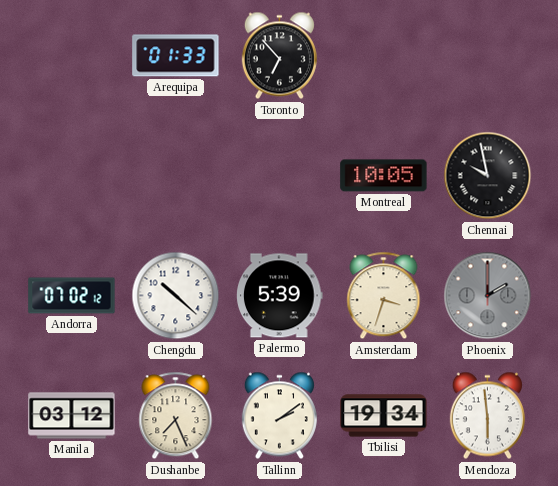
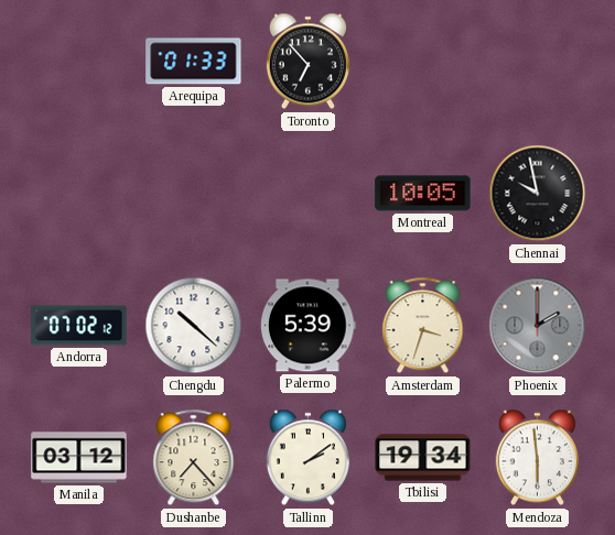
Dushanbe: 7:26 -> 7:23
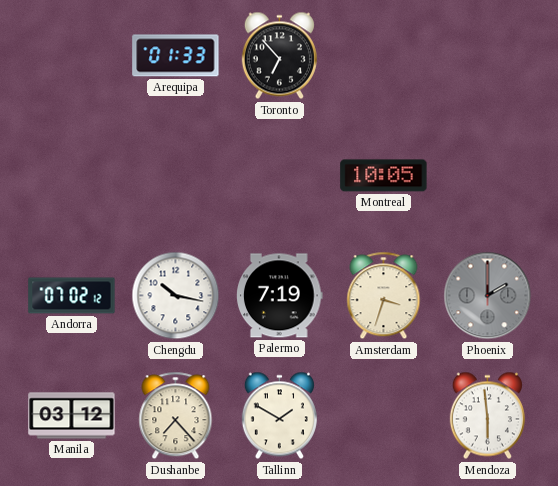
Chennai: 9:58 -> none
Chengdu: 10:22 -> 10:17
Palermo: 5:39 -> 7:19
Tallinn: 2:09 -> 1:50
Tbilisi: 19:34 -> none
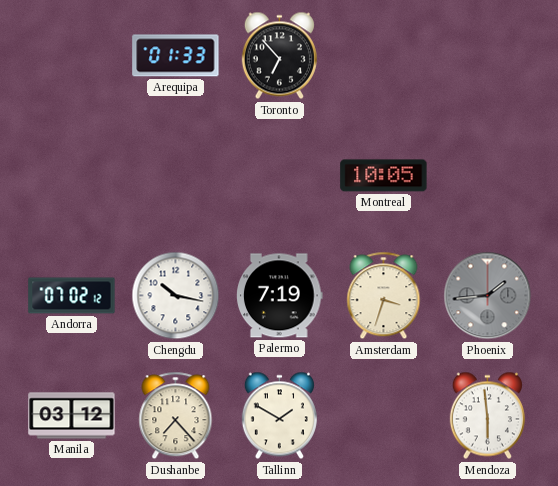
Phoenix: 2:00 -> 1:44
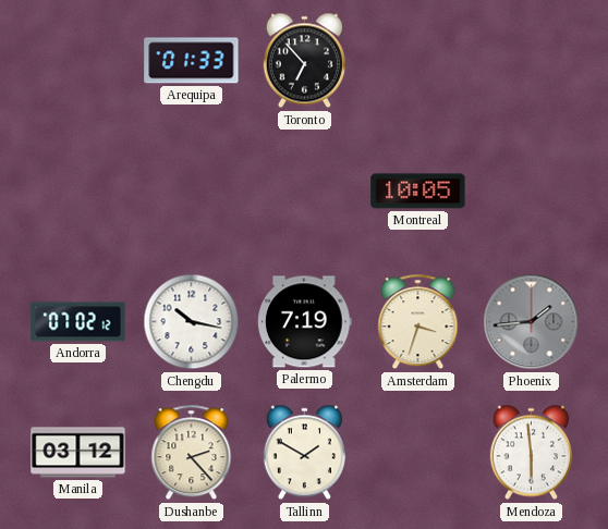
Dushanbe: 7:23 -> 2:23
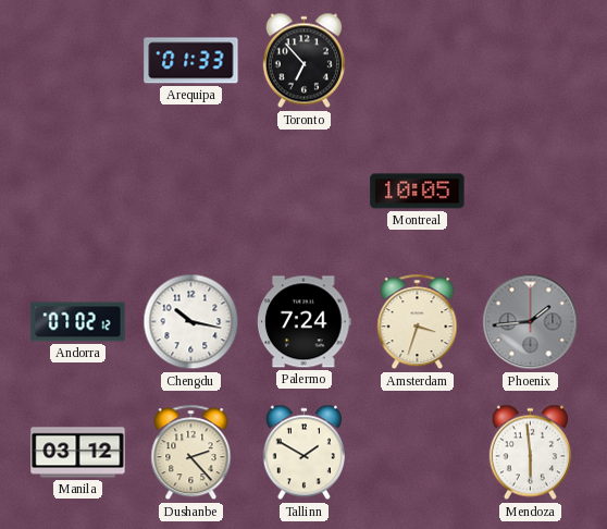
Palermo: 7:19 -> 7:24
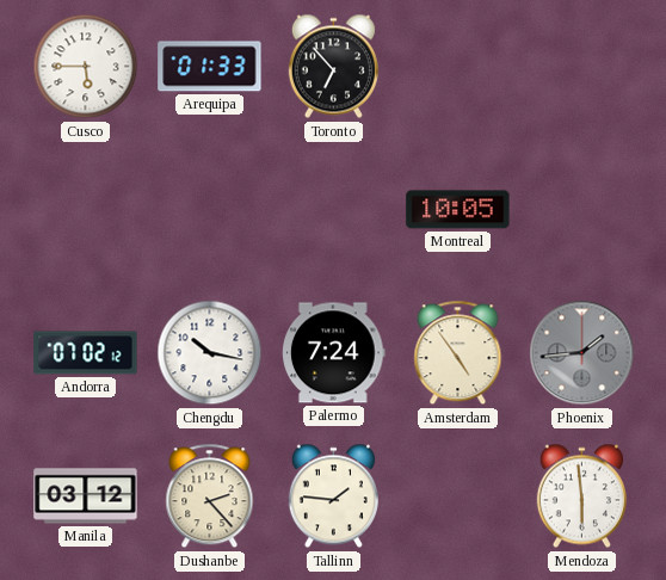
Cusco: none -> 5:45
Amsterdam: 3:33 -> 4:54
Tallinn: 1:50 -> 1:46
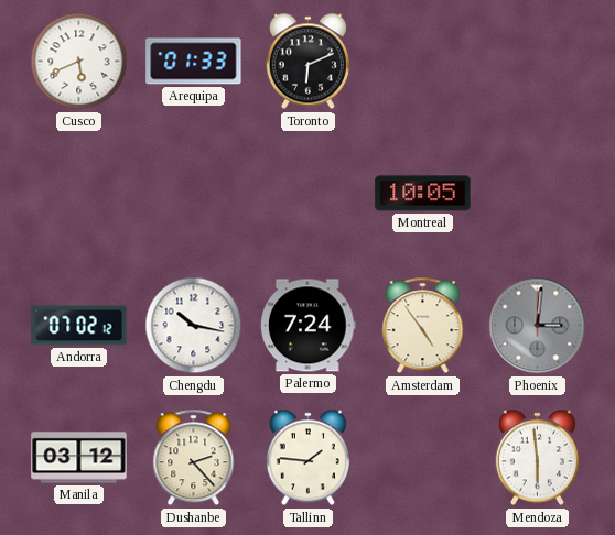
Cusco: 5:45 -> 5:41
Toronto: 6:53 -> 6:11
Phoenix: 1:44 -> 3:01
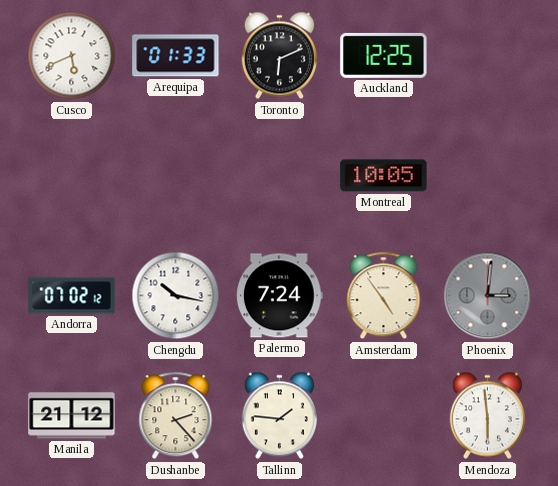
Auckland: none -> 12:25
Manila: 03:12 -> 21:12
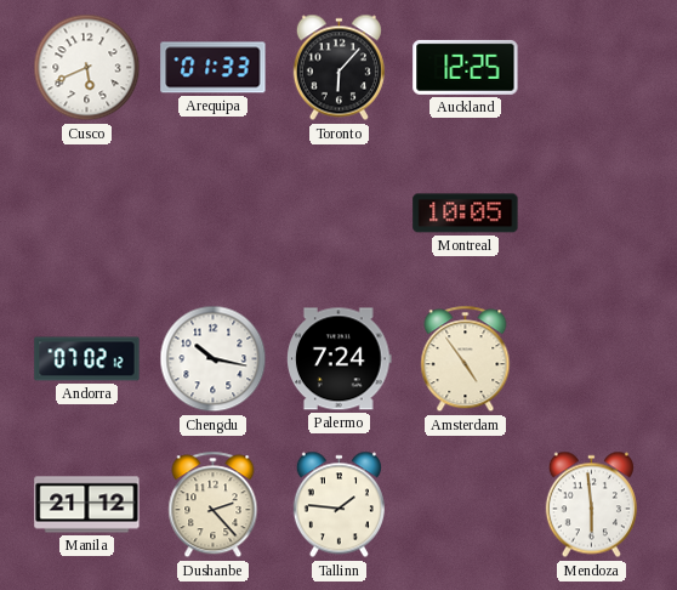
Toronto: 6:11 -> 6:07
Phoenix: 3:01 -> none
